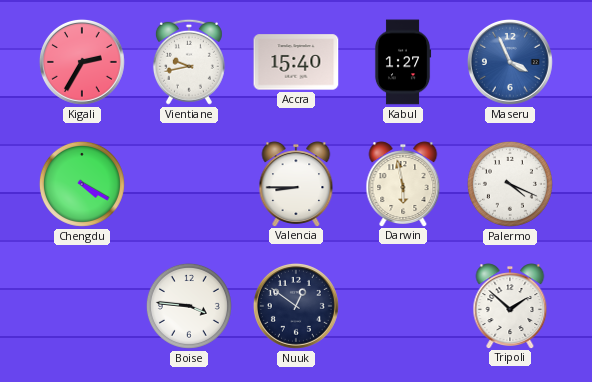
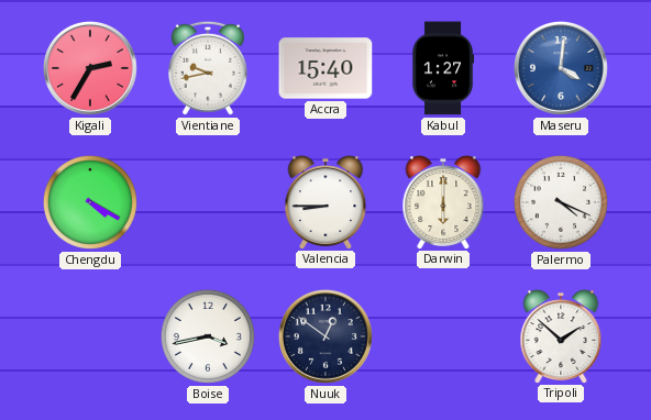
Maseru: 3:56 -> 4:01
Darwin: 5:58 -> 6:00
Boise: 3:46 -> 3:43
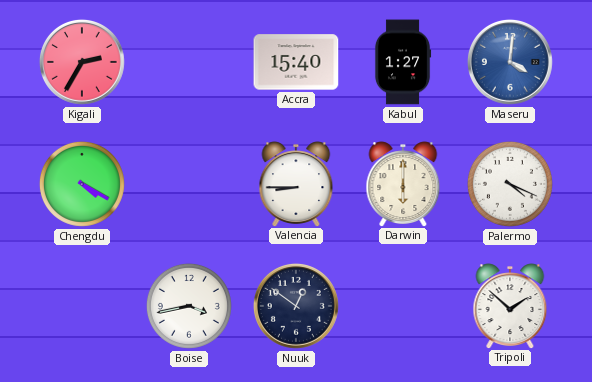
Vientiane: 9:43 -> none
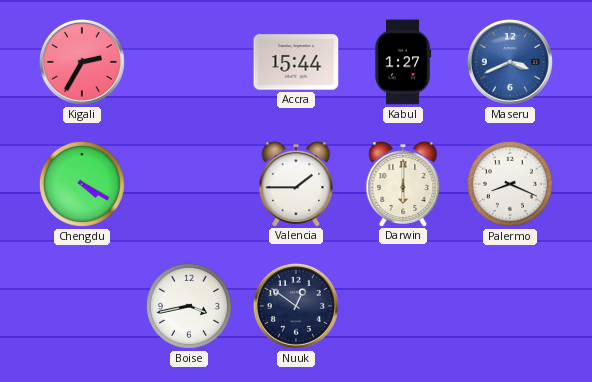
Accra: 15:40 -> 15:44
Maseru: 4:01 -> 3:41
Valencia: 8:45 -> 1:45
Palermo: 4:19 -> 8:19
Tripoli: 1:52 -> none
